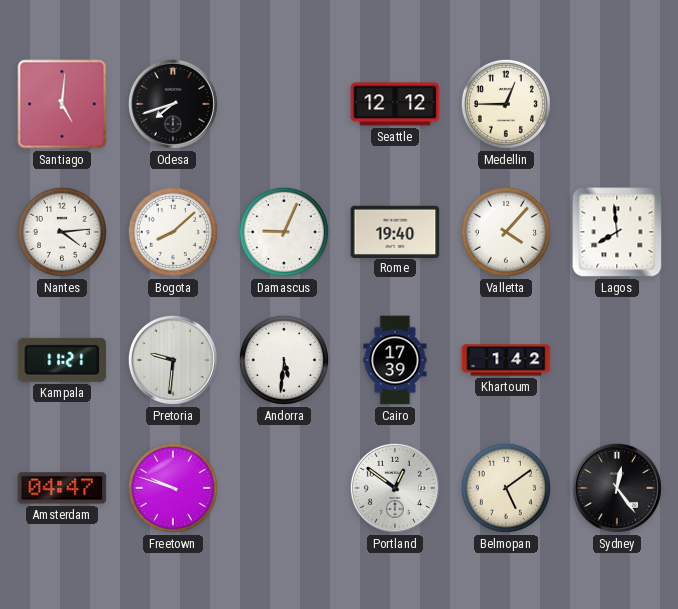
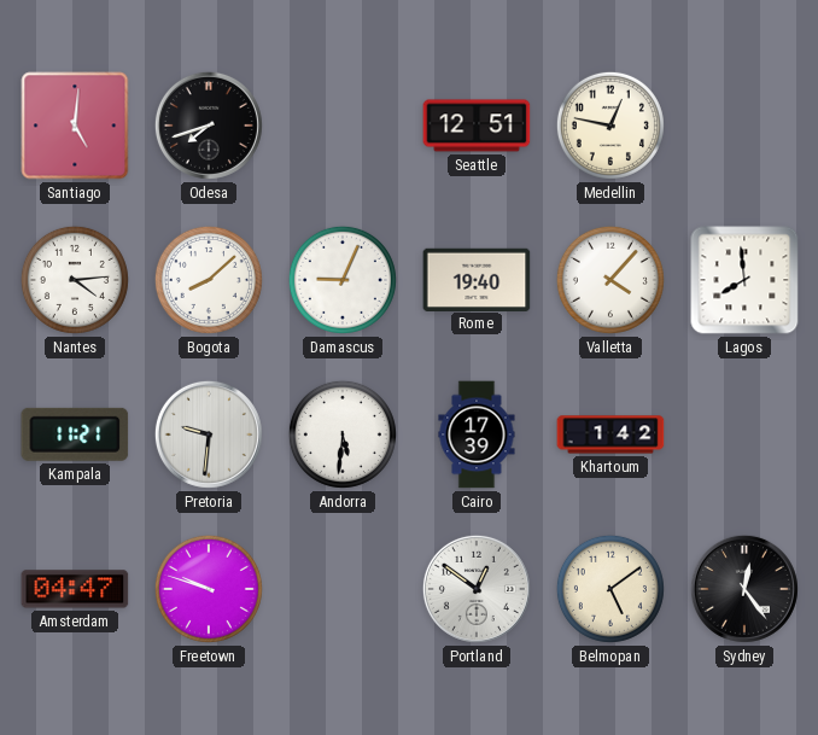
Seattle: 12:12 -> 12:51
Medellin: 12:45 -> 12:47
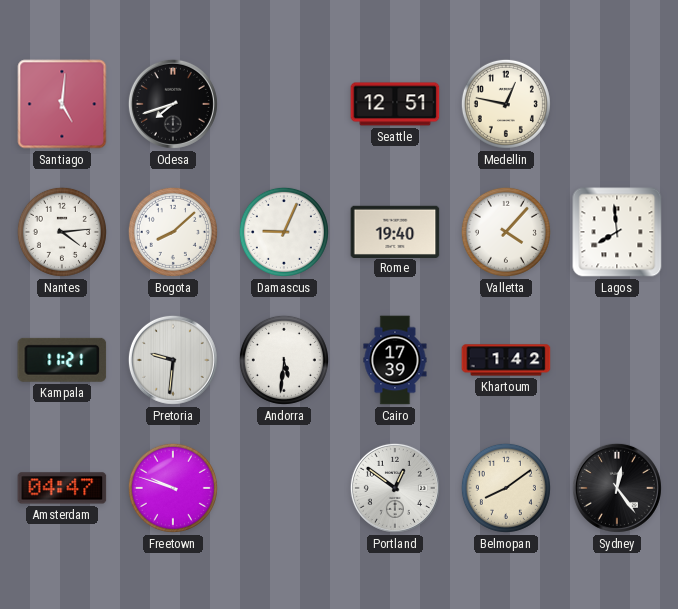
Belmopan: 5:09 -> 8:09
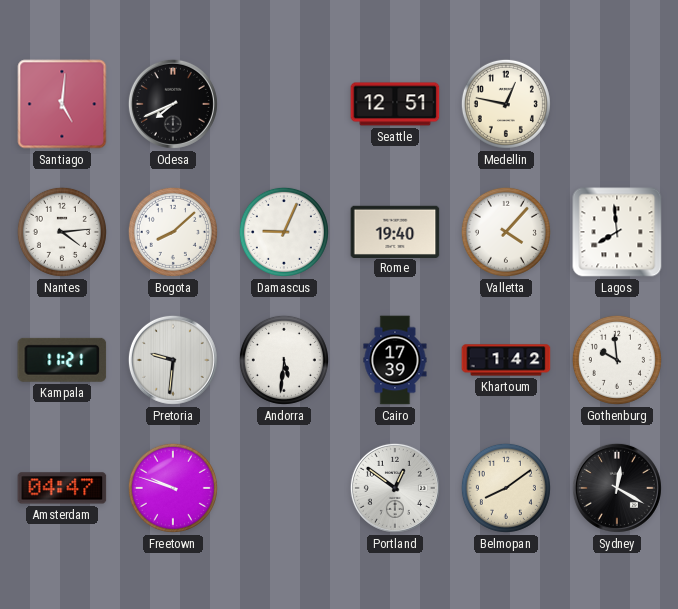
Odesa: 7:42 -> 7:41
Gothenburg: none -> 9:59
Sydney: 12:24 -> 12:20
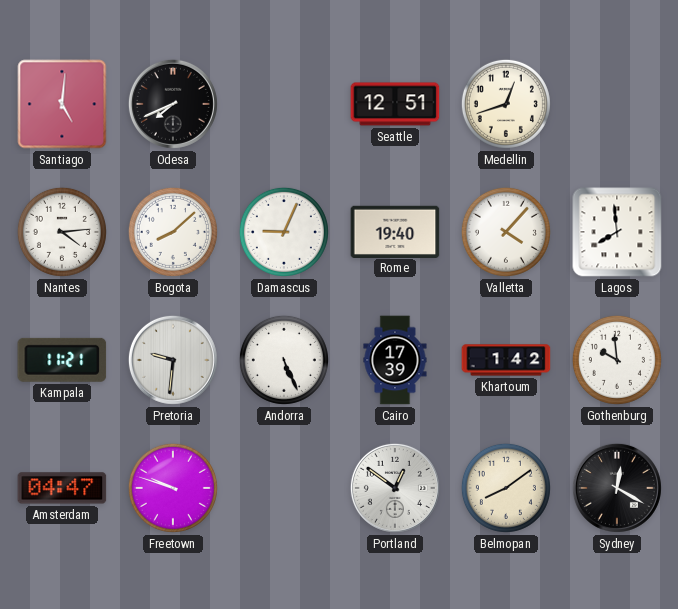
Medellin: 12:47 -> 12:42
Andorra: 5:31 -> 5:26
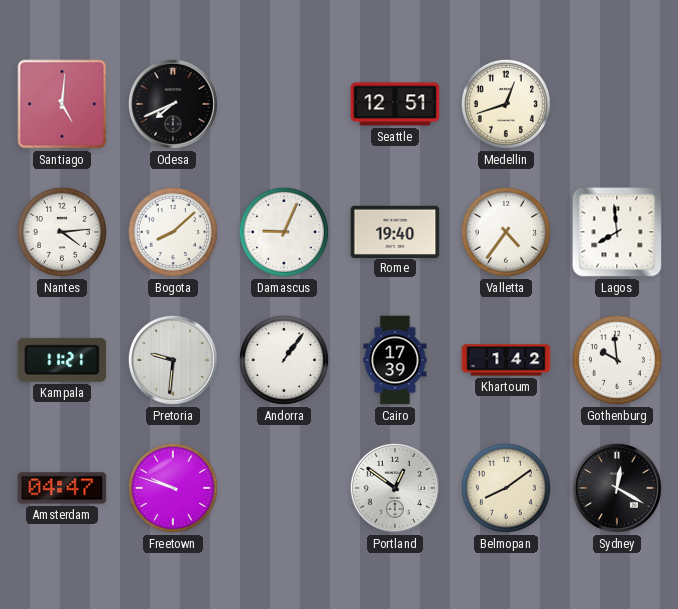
Valletta: 4:07 -> 4:36
Andorra: 5:26 -> 1:06
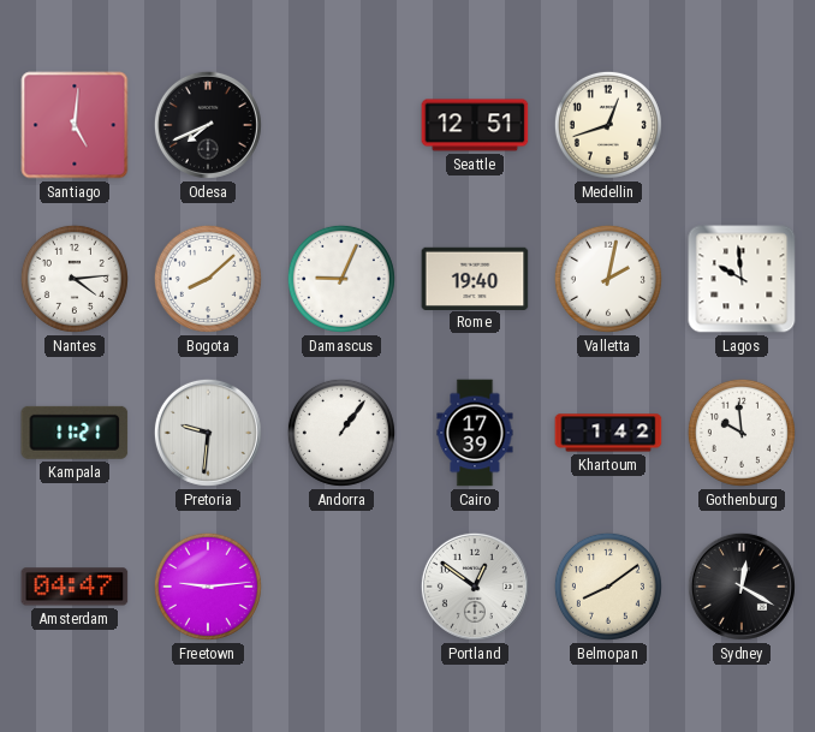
Valletta: 4:36 -> 2:02
Lagos: 7:59 -> 9:59
Freetown: 9:48 -> 9:14
